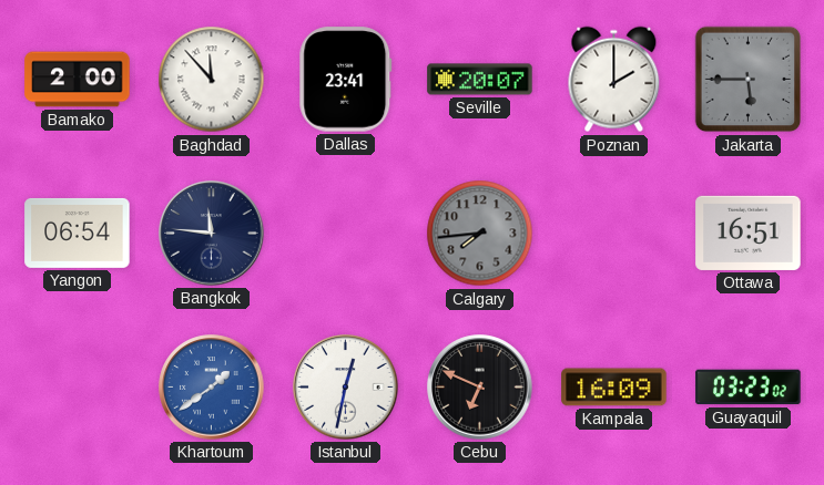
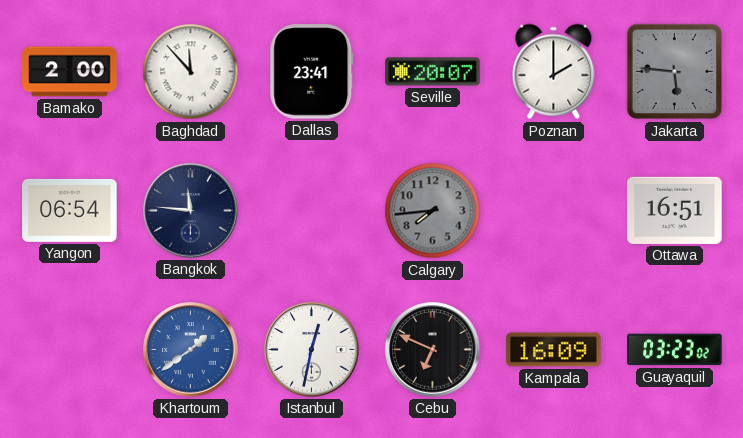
Jakarta: 5:45 -> 5:46
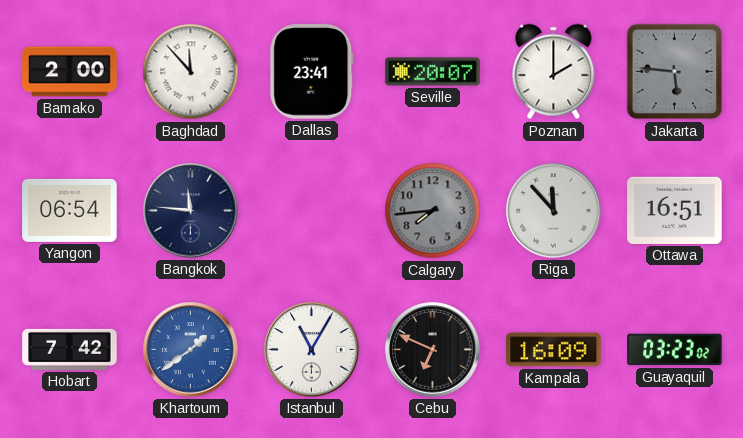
Riga: none -> 11:53
Hobart: none -> 7:42
Istanbul: 12:32 -> 11:05
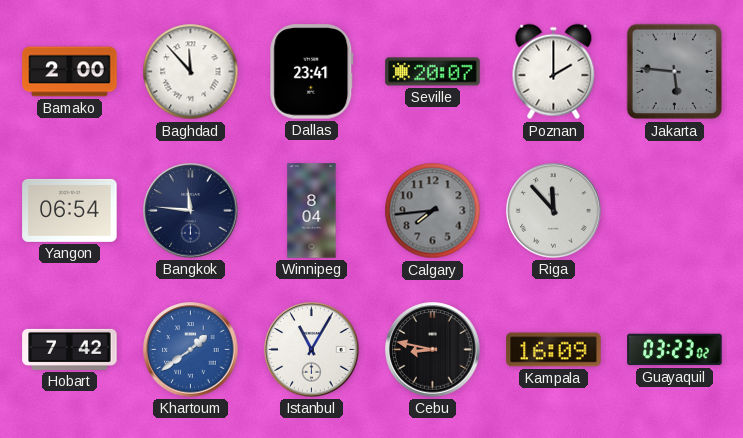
Winnipeg: none -> 8:04
Ottawa: 16:51 -> none
Cebu: 6:49 -> 8:47
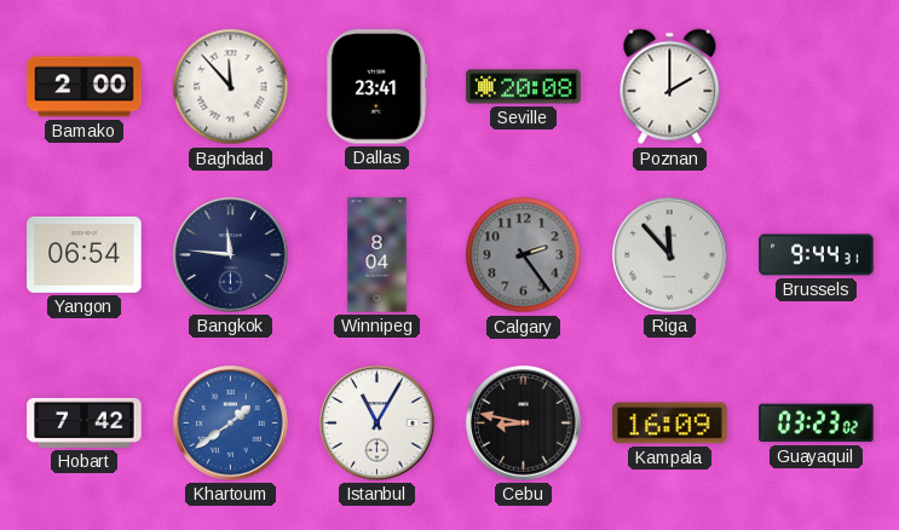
Seville: 20:07 -> 20:08
Jakarta: 5:46 -> none
Calgary: 7:44 -> 2:24
Brussels: none -> 9:44
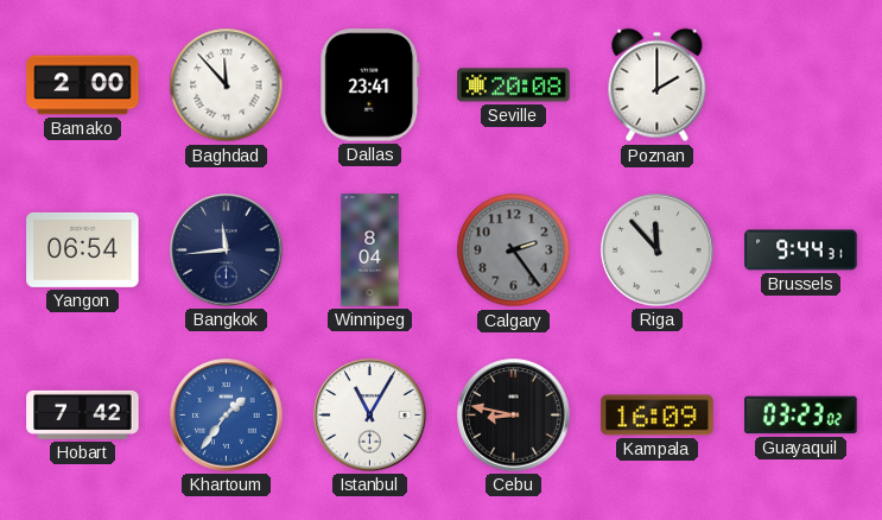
Bangkok: 11:46 -> 11:44
Khartoum: 1:39 -> 1:36
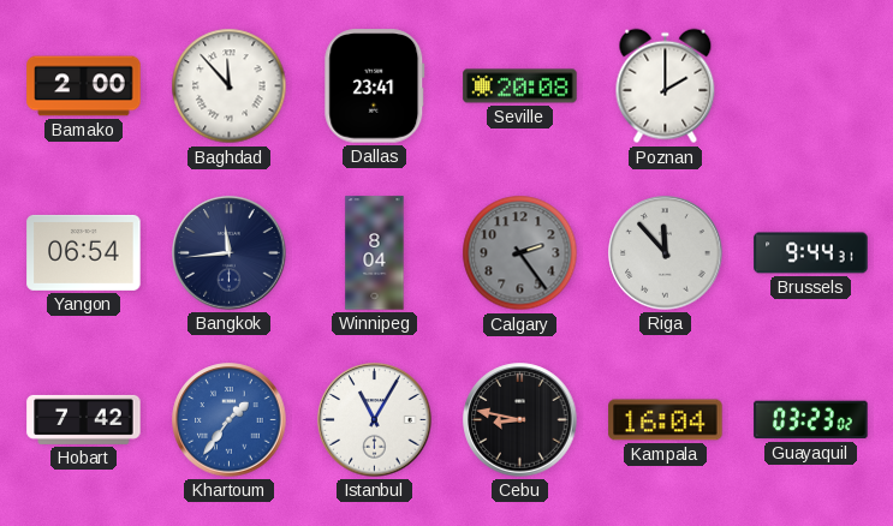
Kampala: 16:09 -> 16:04
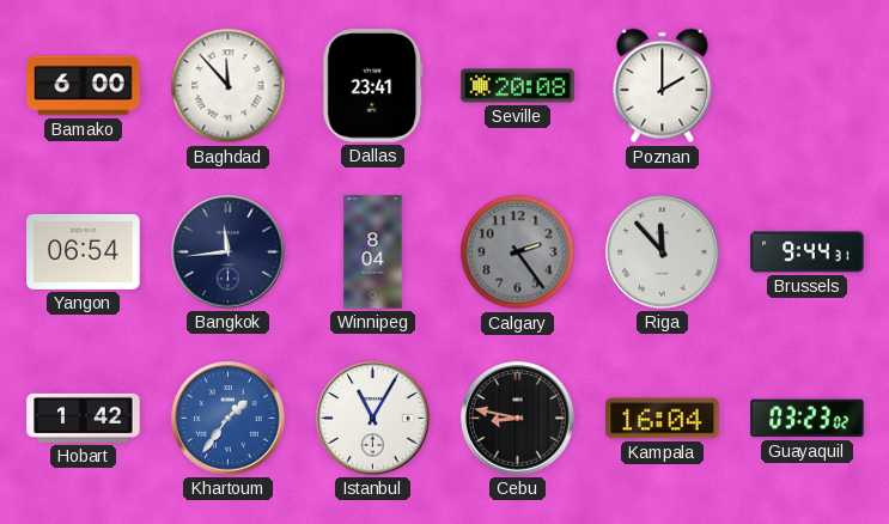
Bamako: 2:00 -> 6:00
Hobart: 7:42 -> 1:42
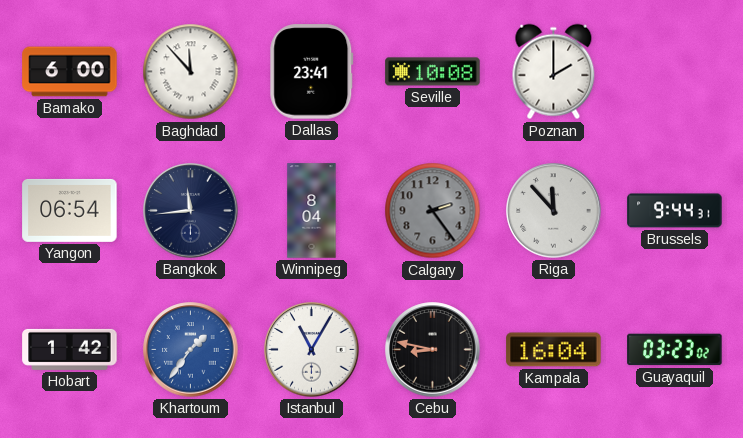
Seville: 20:08 -> 10:08
